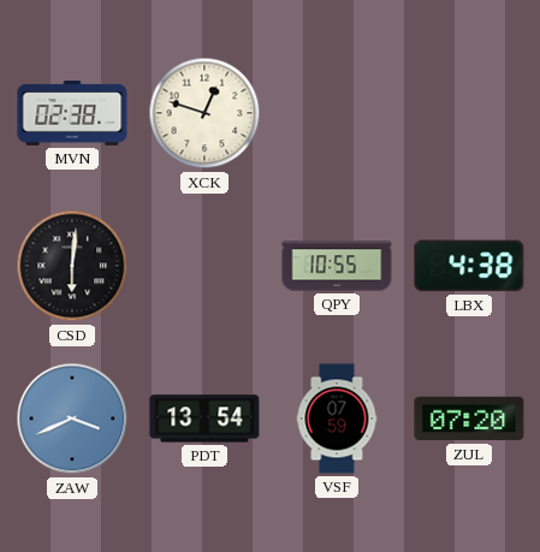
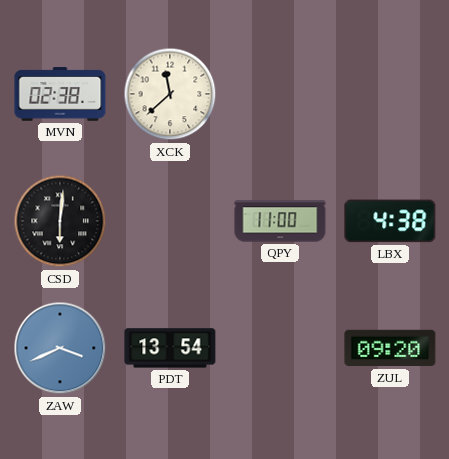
XCK: 12:48 -> 11:38
QPY: 10:55 -> 11:00
VSF: 07:59 -> none
ZUL: 07:20 -> 09:20
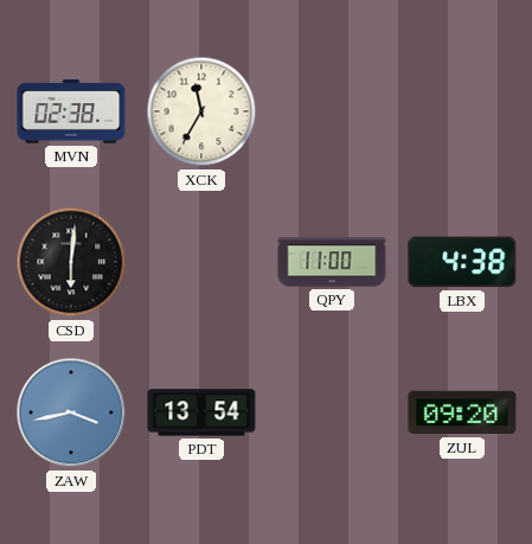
XCK: 11:38 -> 11:35
ZAW: 3:41 -> 3:43
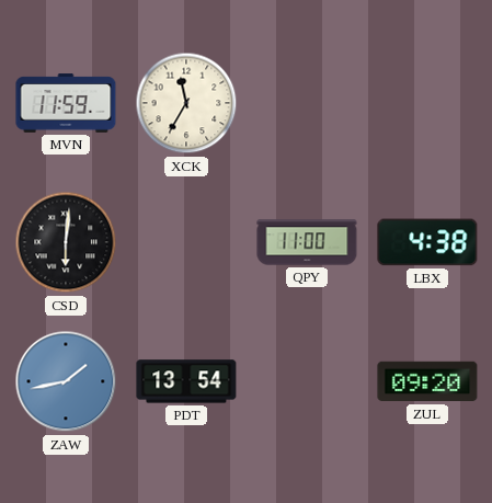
MVN: 02:38 -> 11:59
ZAW: 3:43 -> 1:43
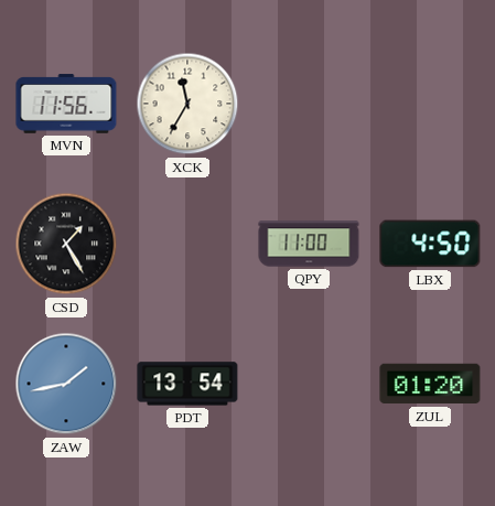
MVN: 11:59 -> 11:56
CSD: 6:01 -> 1:25
LBX: 4:38 -> 4:50
ZUL: 09:20 -> 01:20
